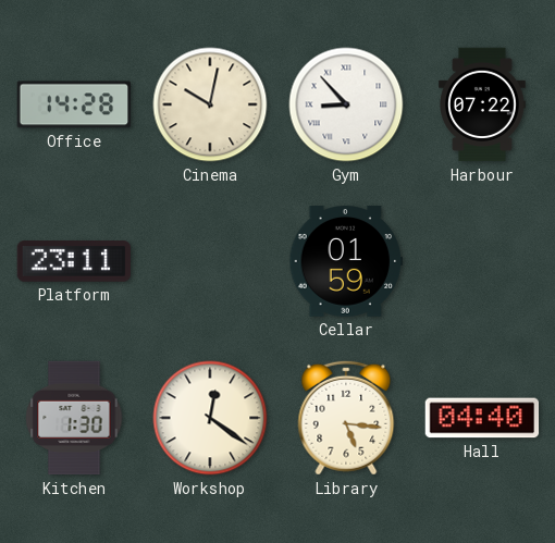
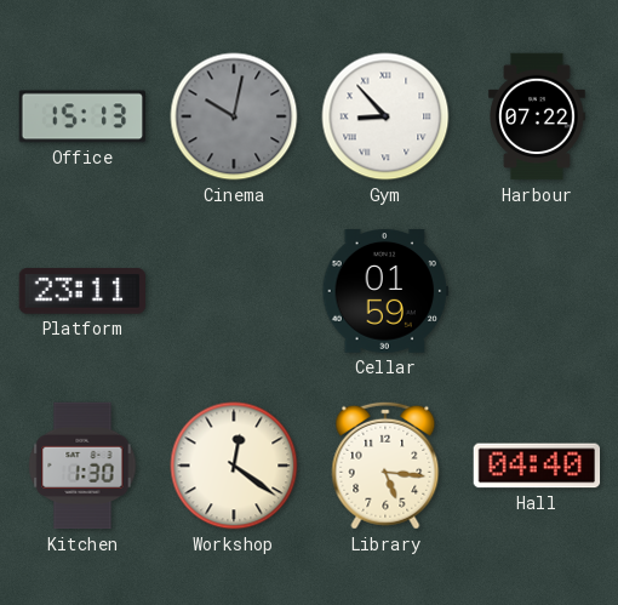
Office: 14:28 -> 15:13
Cinema dial: cream -> grey
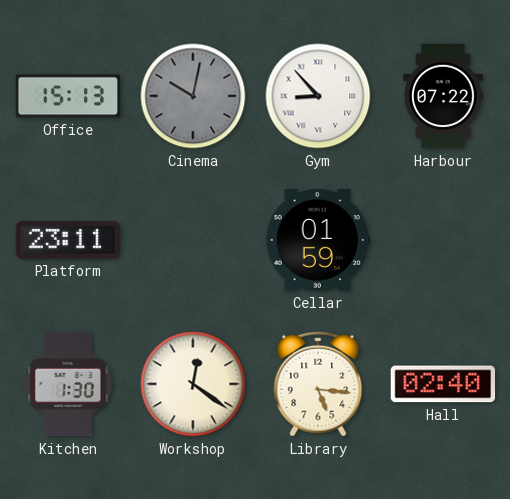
Hall: 04:40 -> 02:40
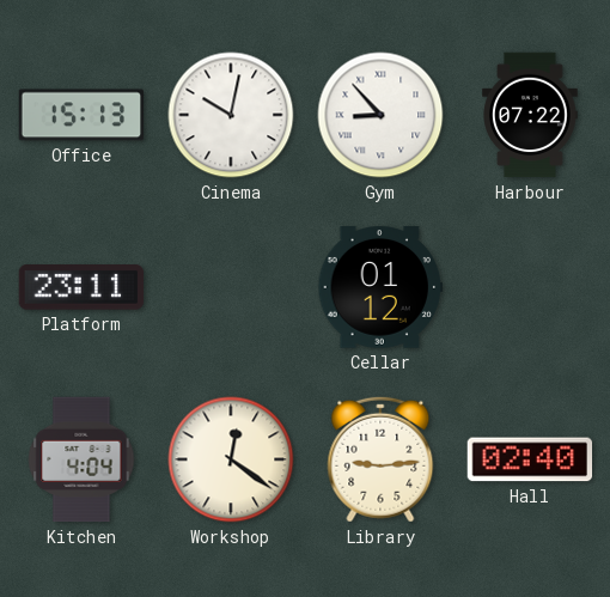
Cinema dial: grey -> white
Cellar: 01:59 -> 01:12
Kitchen: 1:30 -> 4:04
Library: 5:16 -> 9:14
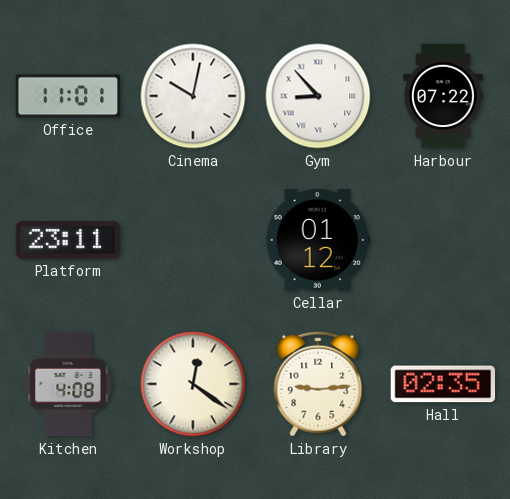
Office: 15:13 -> 11:01
Kitchen: 4:04 -> 4:08
Hall: 02:40 -> 02:35
